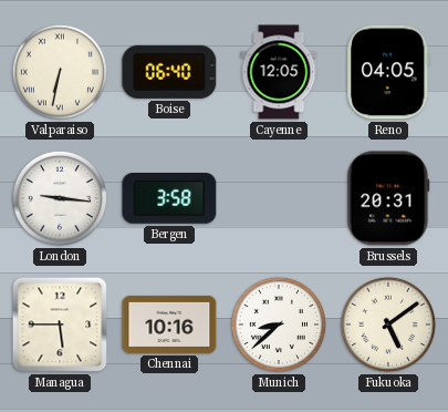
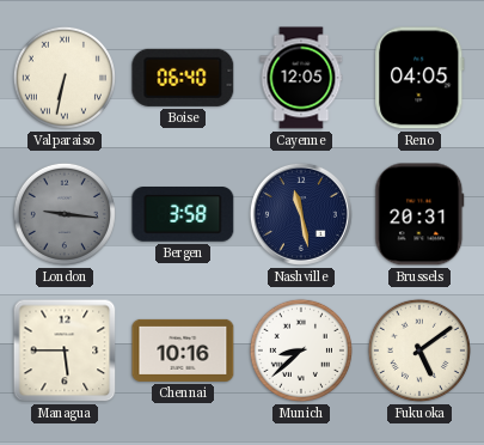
London dial: white -> grey
Nashville: none -> 11:28
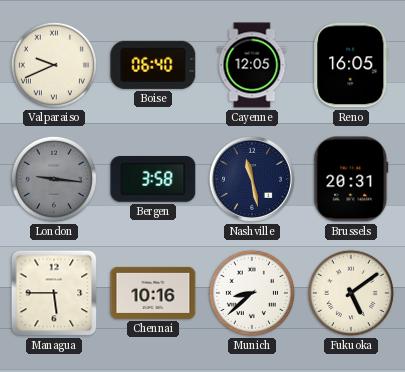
Valparaiso: 6:32 -> 9:41
Reno: 04:05 -> 16:05
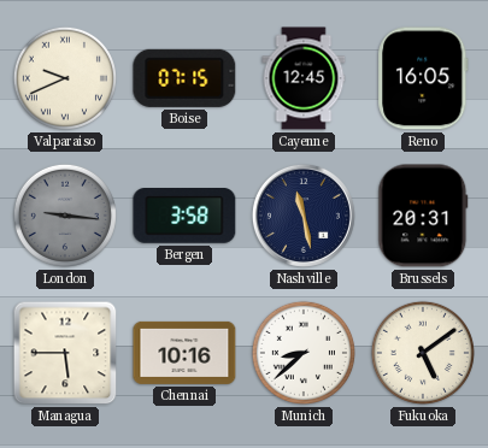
Boise: 06:40 -> 07:15
Cayenne: 12:05 -> 12:45
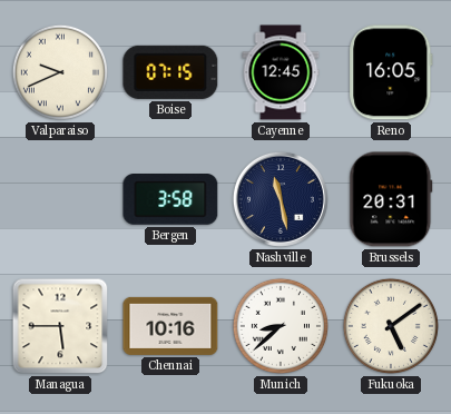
London: 9:16 -> none
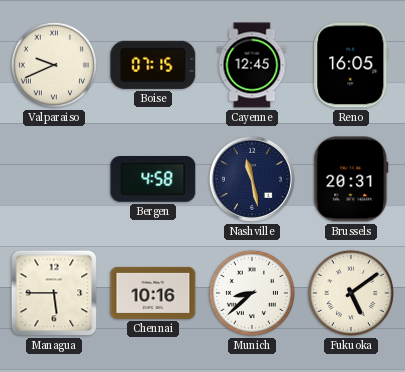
Bergen: 3:58 -> 4:58
